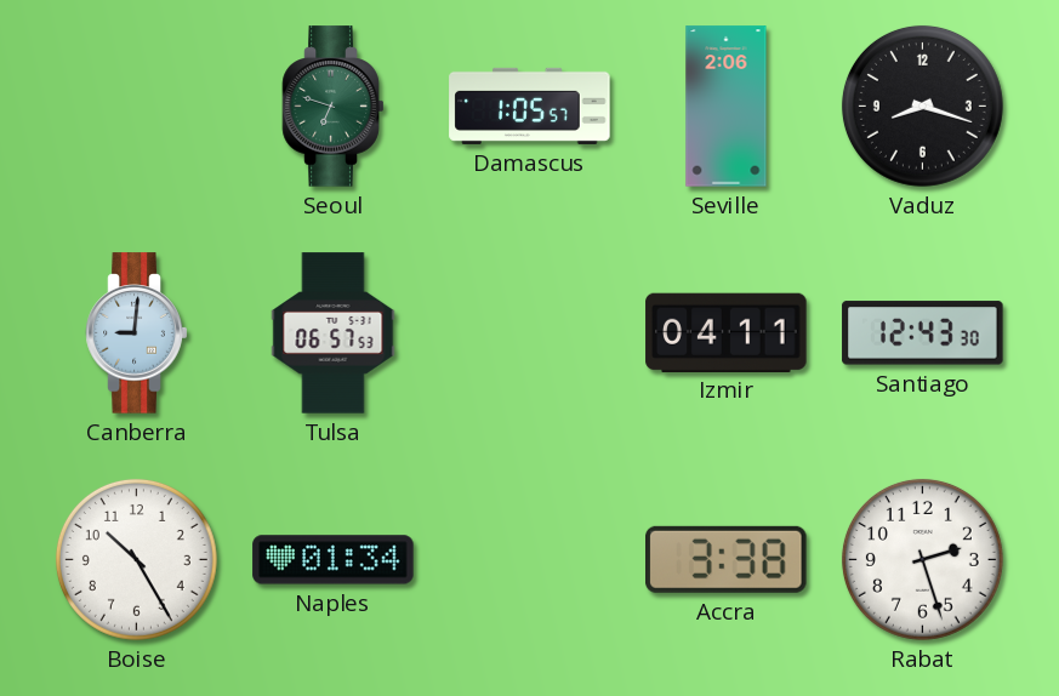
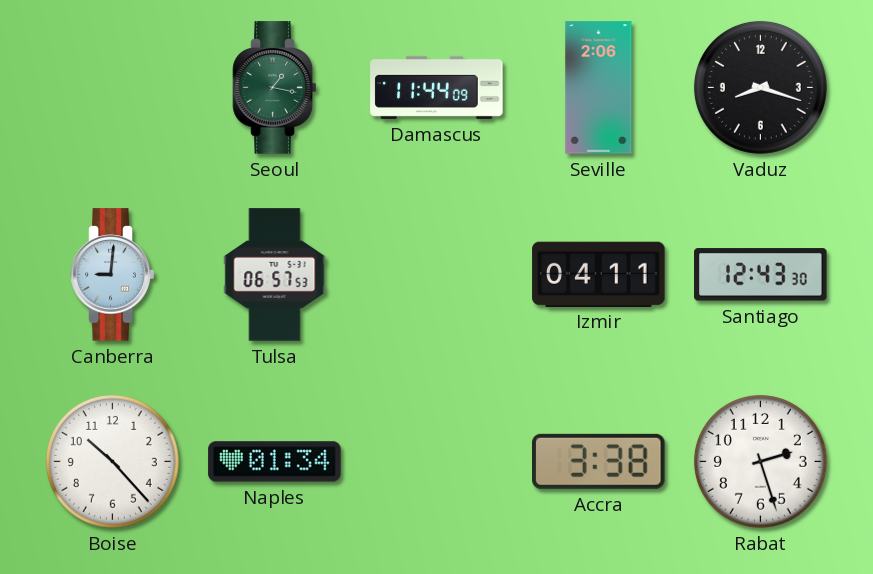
Seoul: 6:48 -> 1:17
Damascus: 1:05 -> 11:44
Boise: 10:25 -> 10:23
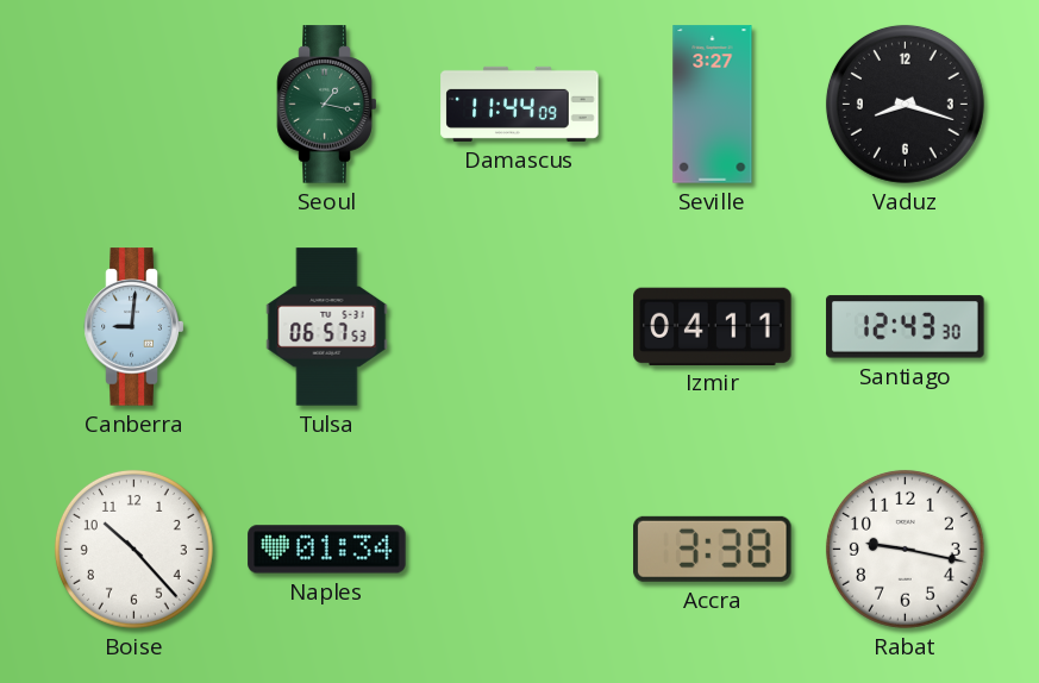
Seville: 2:06 -> 3:27
Rabat: 2:27 -> 9:17
